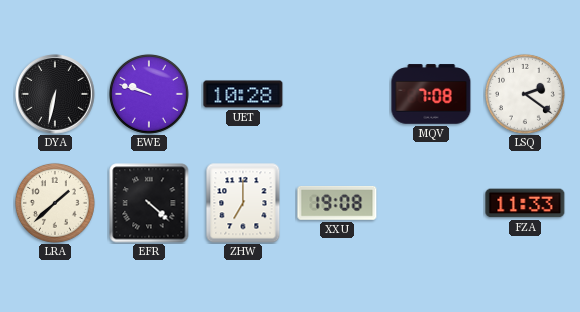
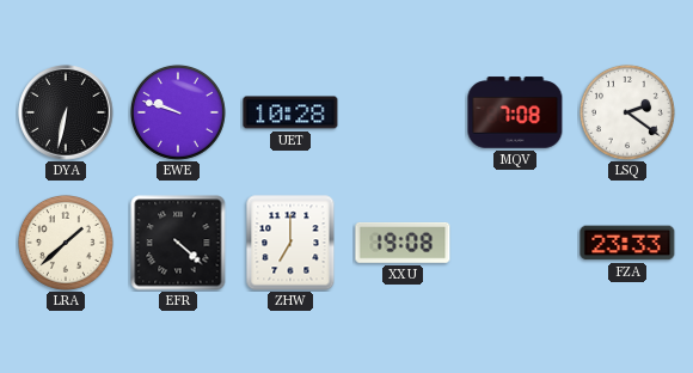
FZA: 11:33 -> 23:33
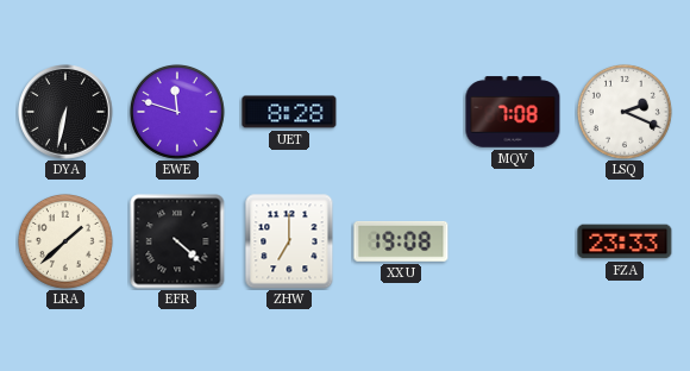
EWE: 9:48 -> 11:48
UET: 10:28 -> 8:28
LSQ: 2:21 -> 2:19
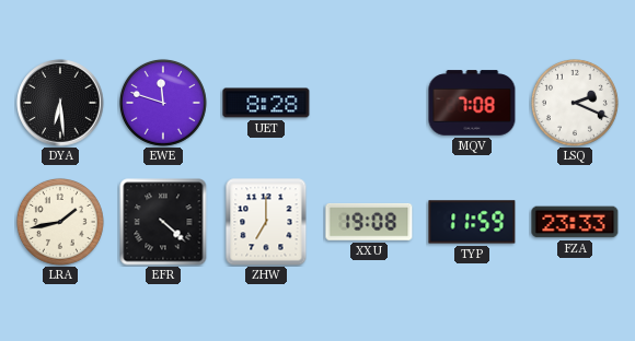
DYA: 6:32 -> 6:29
LRA: 1:38 -> 1:43
TYP: none -> 11:59
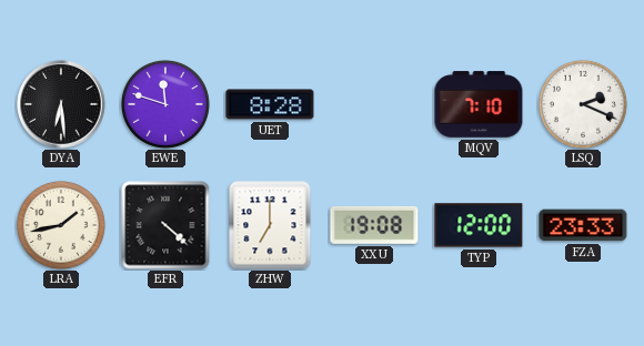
MQV: 7:08 -> 7:10
TYP: 11:59 -> 12:00
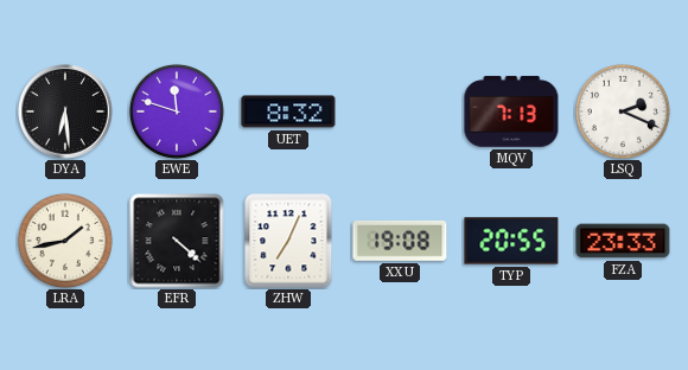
UET: 8:28 -> 8:32
MQV: 7:10 -> 7:13
ZHW: 7:00 -> 7:04
TYP: 12:00 -> 20:55
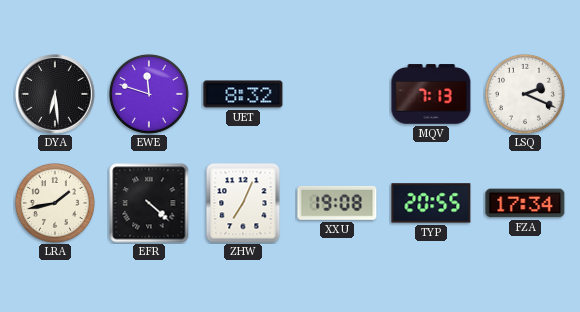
FZA: 23:33 -> 17:34
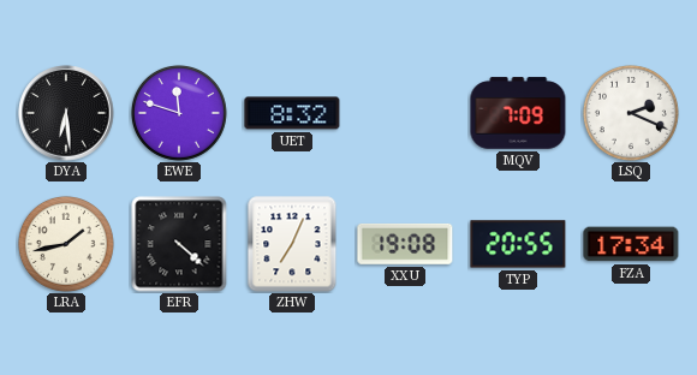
MQV: 7:13 -> 7:09
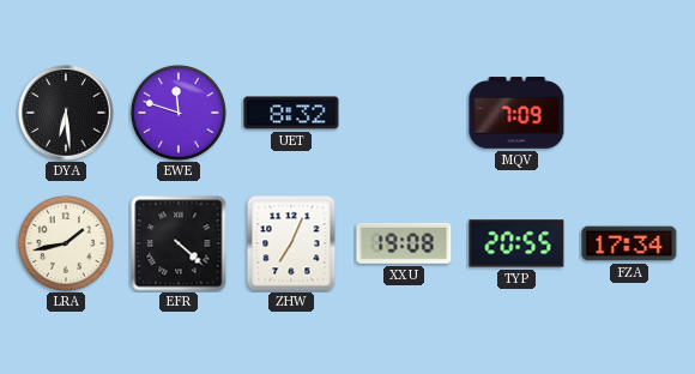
LSQ: 2:19 -> none
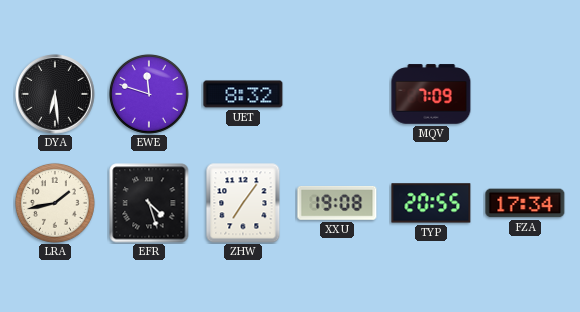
EFR: 4:22 -> 4:27
ZHW: 7:04 -> 7:06
